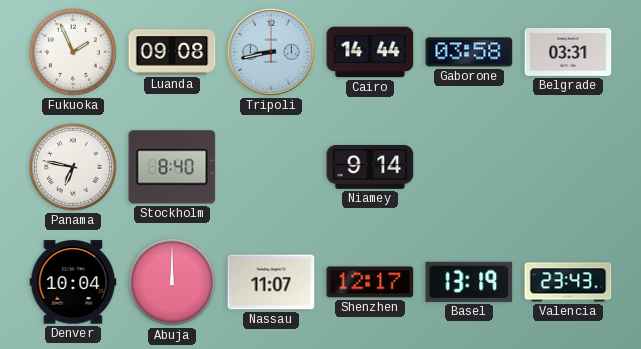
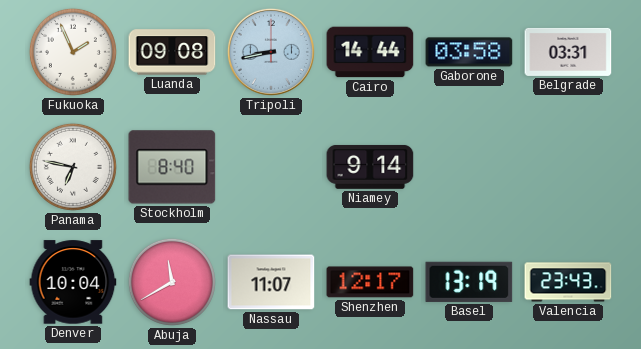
Abuja: 12:00 -> 11:40
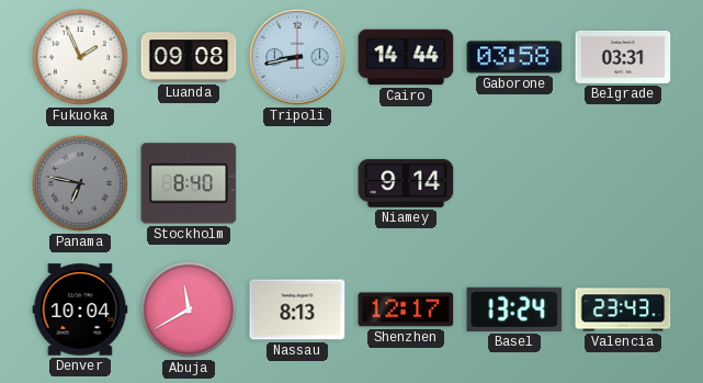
Panama dial: white -> grey
Nassau: 11:07 -> 8:13
Basel: 13:19 -> 13:24
